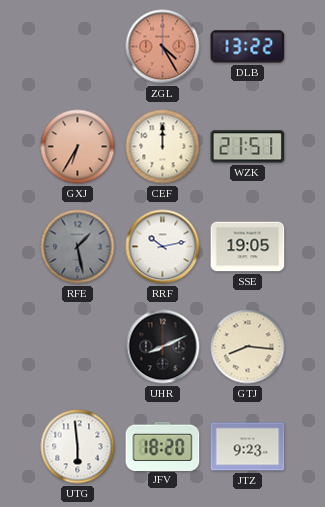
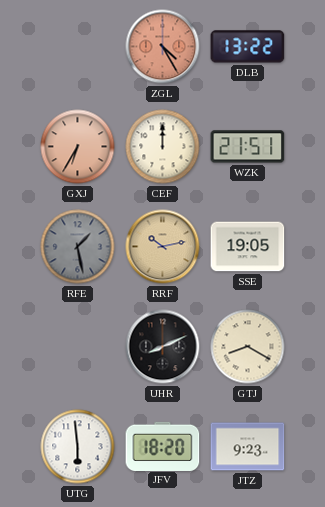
RRF dial: white -> champagne
GTJ: 8:16 -> 8:20
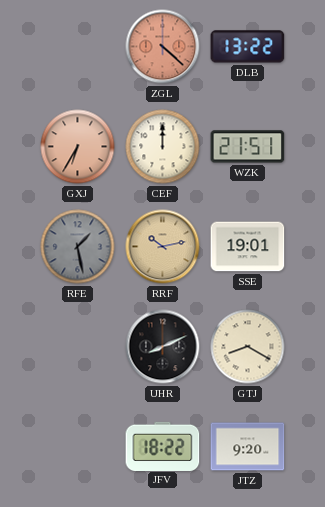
ZGL: 4:25 -> 4:22
SSE: 19:05 -> 19:01
UTG: 5:59 -> none
JFV: 18:20 -> 18:22
JTZ: 9:23 -> 9:20
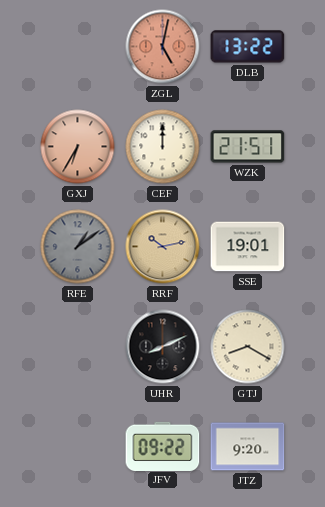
ZGL: 4:22 -> 5:02
RFE: 1:28 -> 1:09
JFV: 18:22 -> 09:22
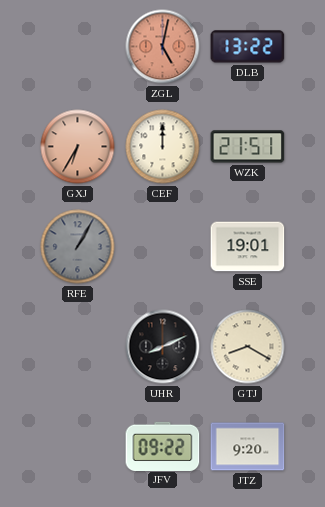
RFE: 1:09 -> 1:05
RRF: 10:13 -> none
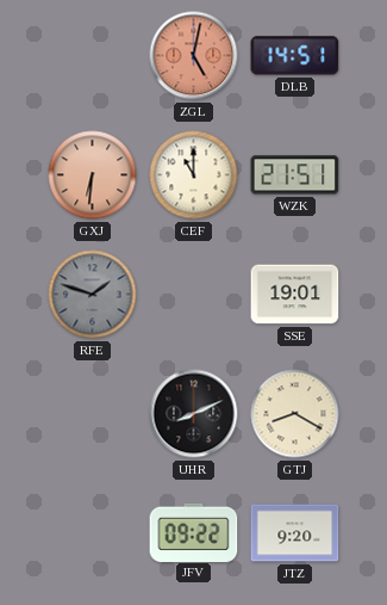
DLB: 13:22 -> 14:51
GXJ: 6:35 -> 6:31
CEF: 12:00 -> 11:00
RFE: 1:05 -> 1:48
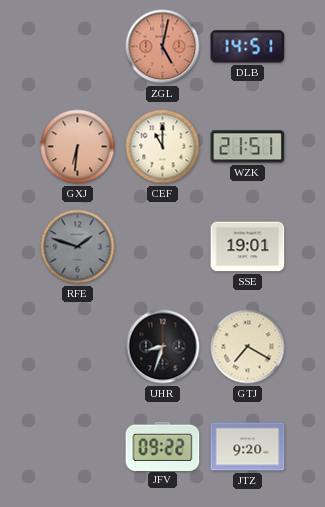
UHR: 8:11 -> 8:33
GTJ: 8:20 -> 7:20
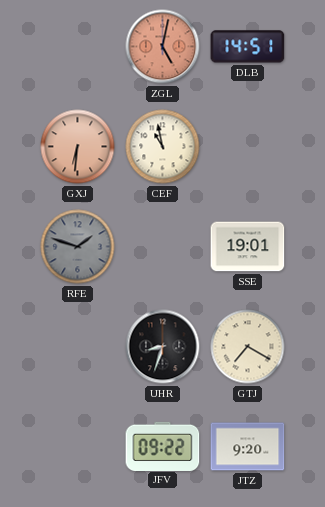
CEF: 11:00 -> 10:58
WZK: 21:51 -> none
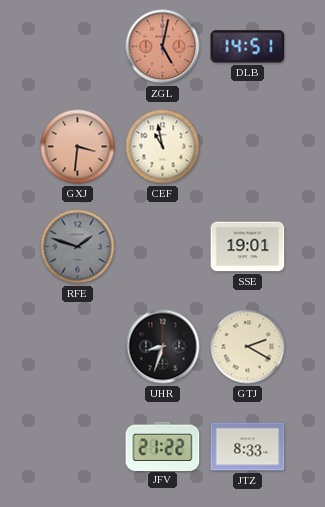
GXJ: 6:31 -> 3:31
GTJ: 7:20 -> 2:20
JFV: 09:22 -> 21:22
JTZ: 9:20 -> 8:33
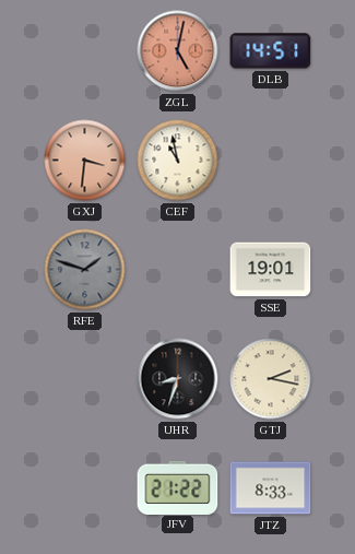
GTJ: 2:20 -> 2:17
